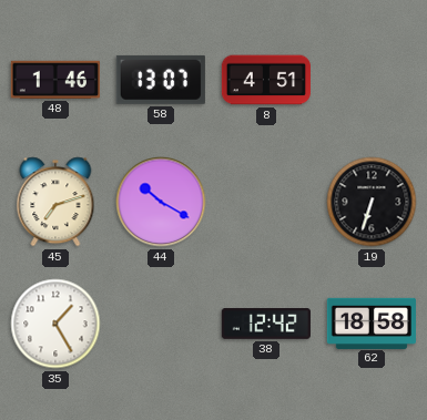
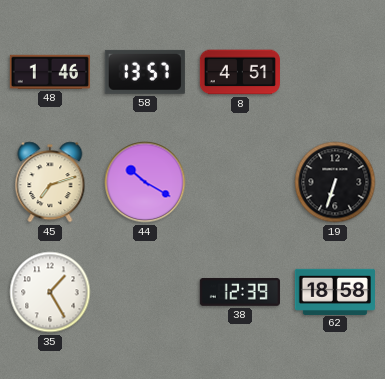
58: 13:07 -> 13:57
38: 12:42 -> 12:39
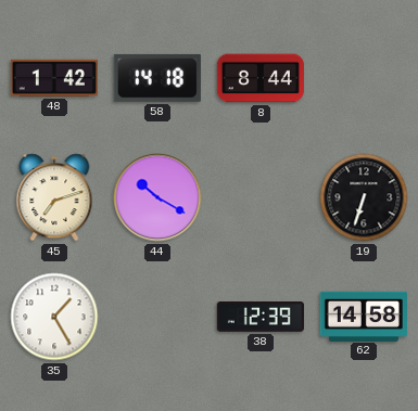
48: 1:46 -> 1:42
58: 13:57 -> 14:18
8: 4:51 -> 8:44
62: 18:58 -> 14:58
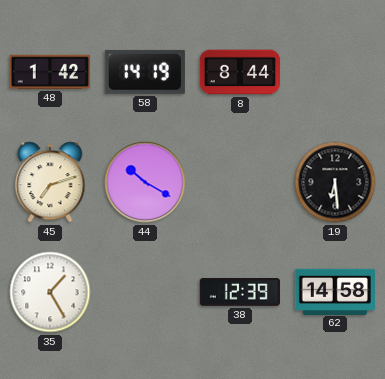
58: 14:18 -> 14:19
19: 6:33 -> 6:29
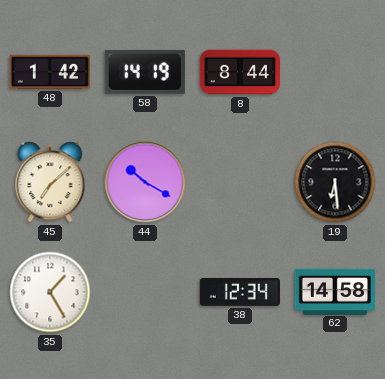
45: 7:12 -> 7:08
38: 12:39 -> 12:34
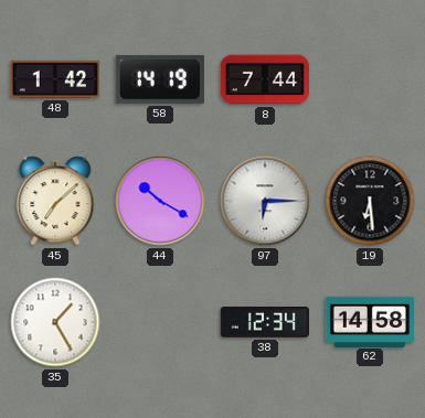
8: 8:44 -> 7:44
97: none -> 6:15
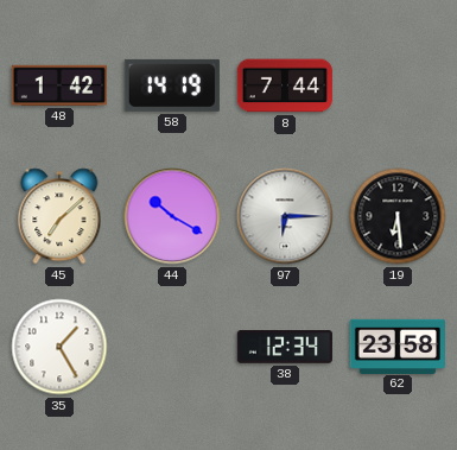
62: 14:58 -> 23:58
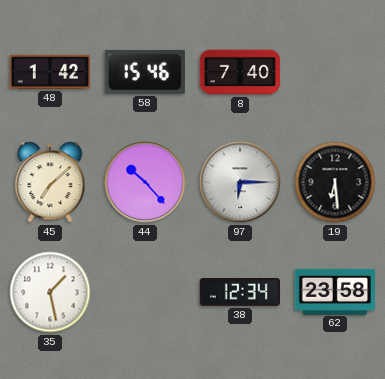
58: 14:19 -> 15:46
8: 7:44 -> 7:40
44: 10:20 -> 10:23
35: 1:25 -> 1:28
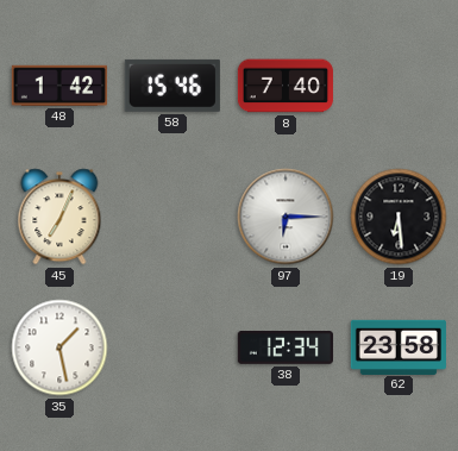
45: 7:08 -> 7:04
44: 10:23 -> none
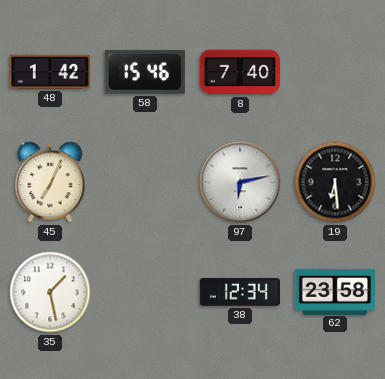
97: 6:15 -> 6:13
